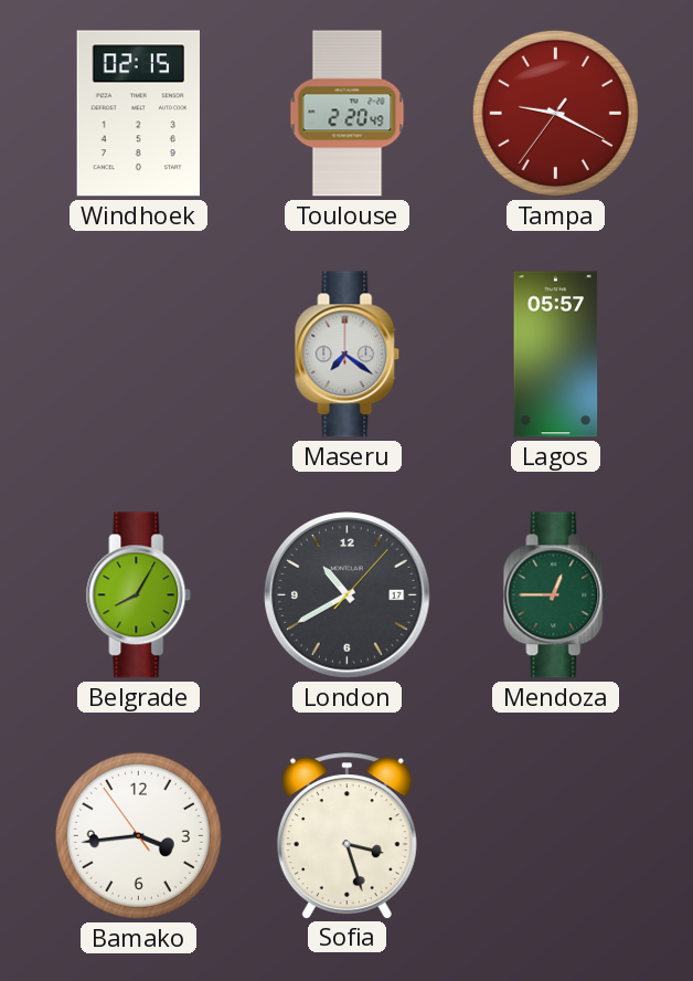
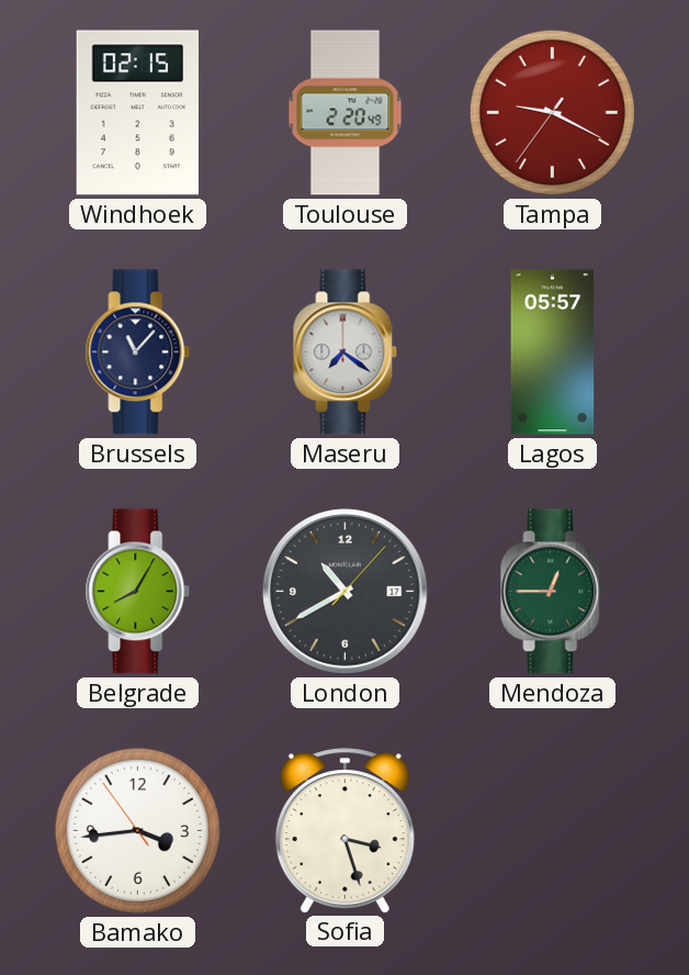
Brussels: none -> 11:07
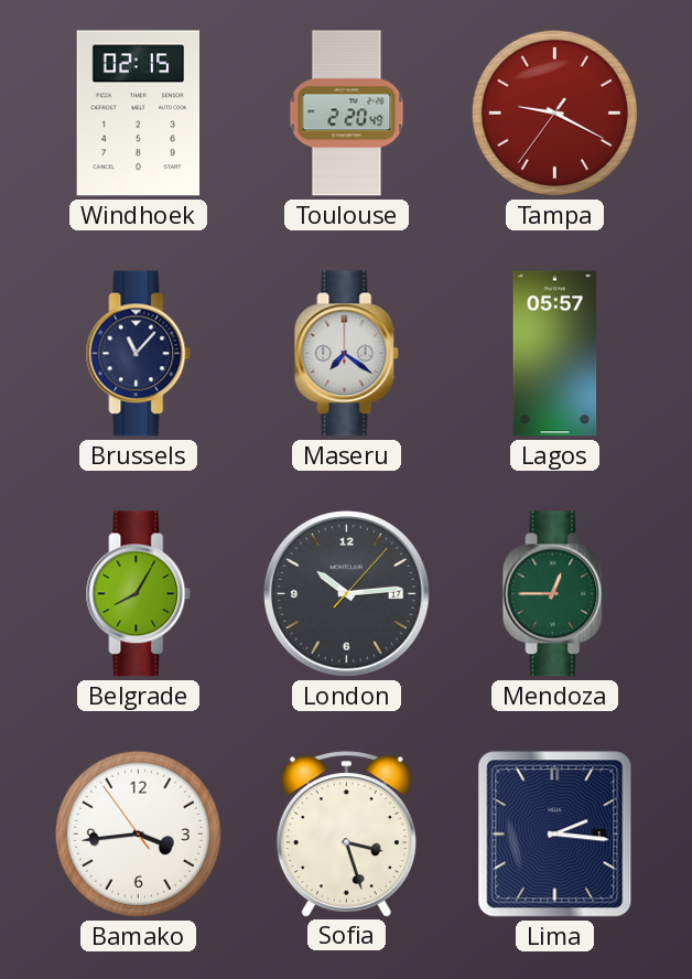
London: 10:40 -> 10:14
Lima: none -> 2:16
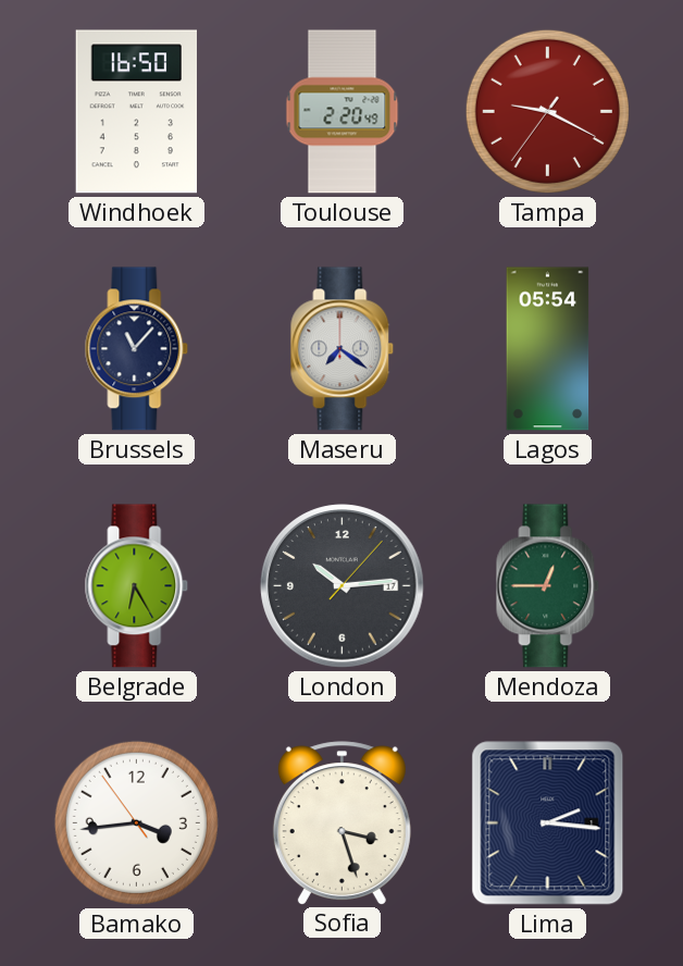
Windhoek: 02:15 -> 16:50
Lagos: 05:57 -> 05:54
Belgrade: 8:05 -> 6:25
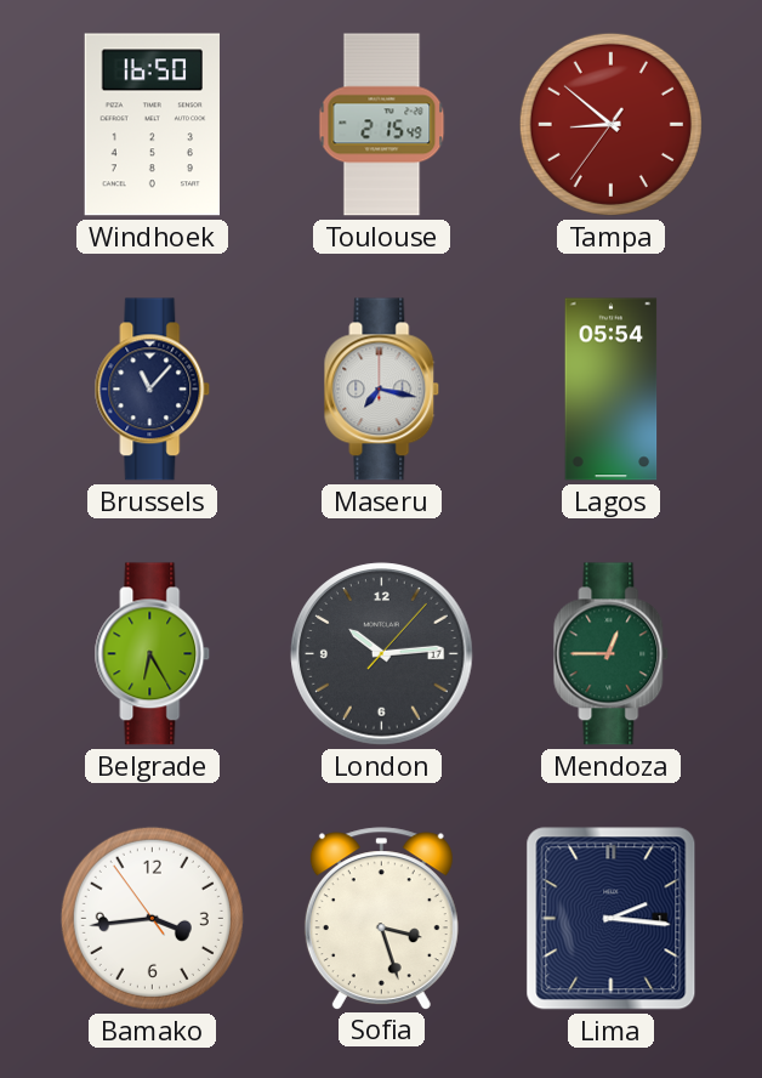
Toulouse: 2:20 -> 2:15
Tampa: 9:19 -> 8:51
Maseru: 7:21 -> 7:17
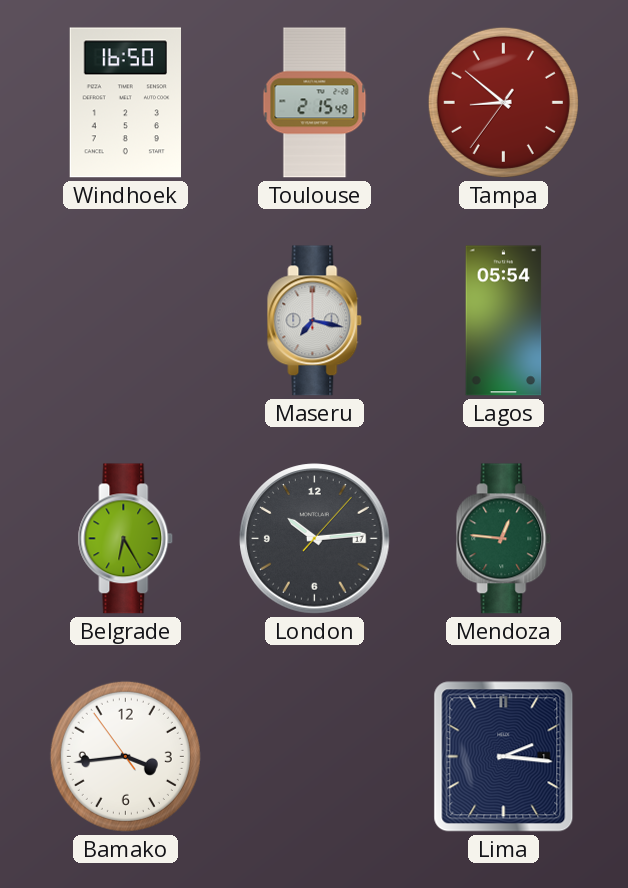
Brussels: 11:07 -> none
Mendoza: 12:45 -> 12:46
Sofia: 3:27 -> none
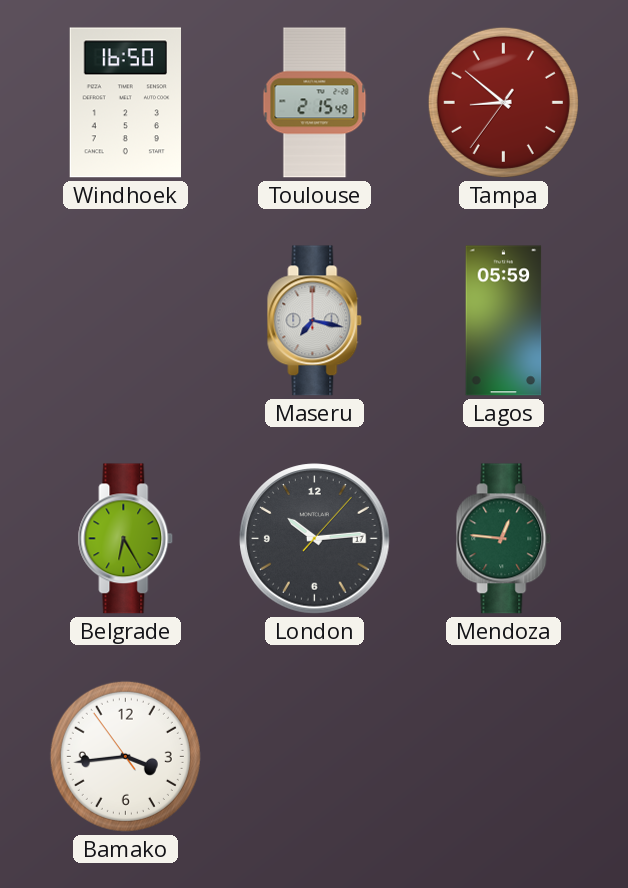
Lagos: 05:54 -> 05:59
Lima: 2:16 -> none
